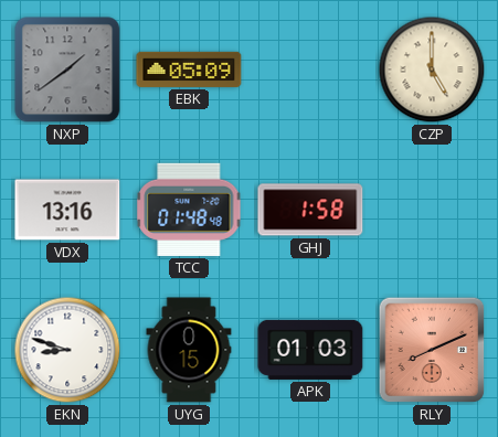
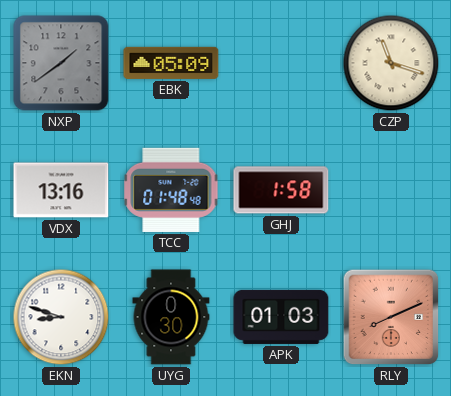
CZP: 5:00 -> 11:18
UYG: 0:15 -> 0:30
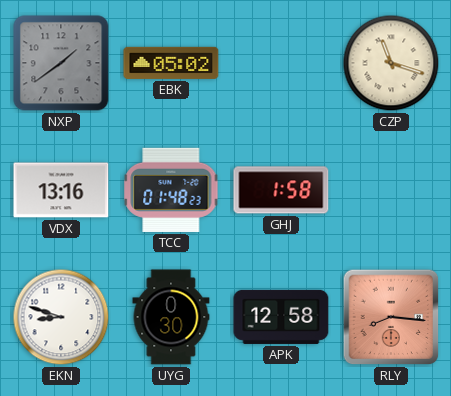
EBK: 05:09 -> 05:02
TCC: 01:48:48 -> 01:48:23
APK: 01:03 -> 12:58
RLY: 8:11 -> 8:16
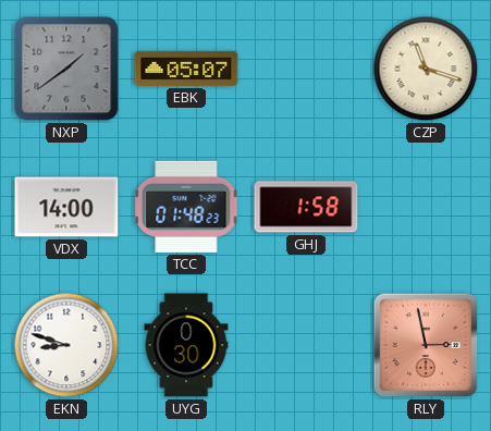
EBK: 05:02 -> 05:07
VDX: 13:16 -> 14:00
APK: 12:58 -> none
RLY: 8:16 -> 2:58
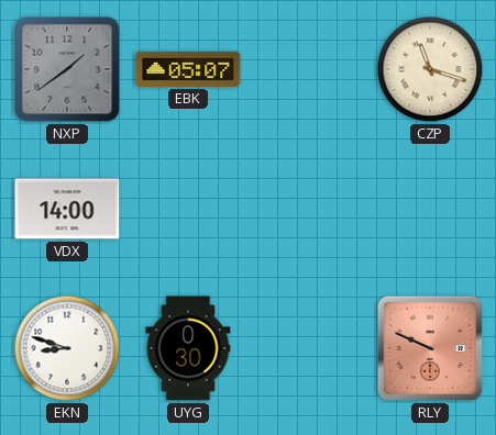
TCC: 01:48 -> none
GHJ: 1:58 -> none
RLY: 2:58 -> 9:49
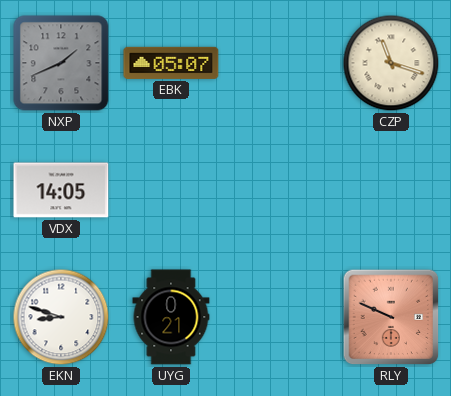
NXP: 1:39 -> 1:41
VDX: 14:00 -> 14:05
UYG: 0:30 -> 0:21
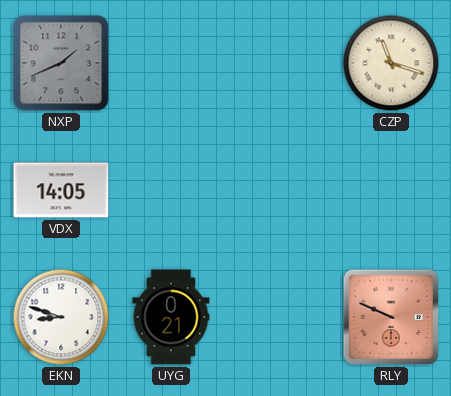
EBK: 05:07 -> none
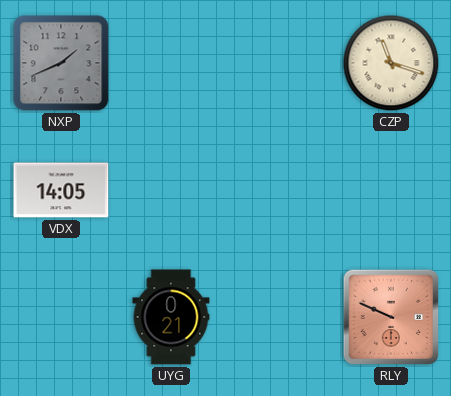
EKN: 8:48 -> none
